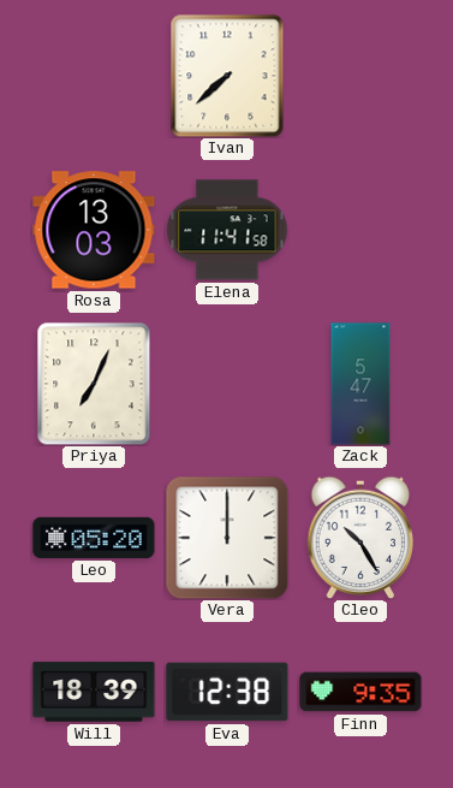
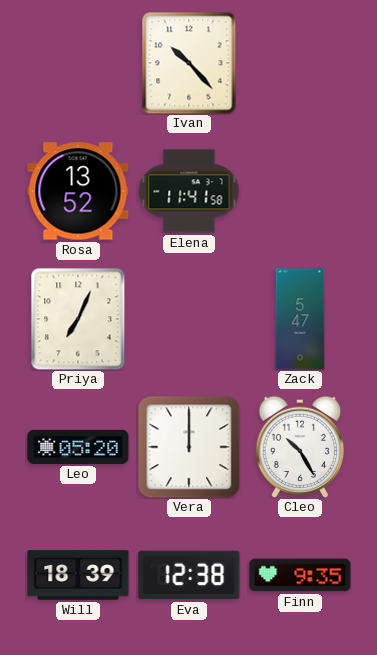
Ivan: 7:38 -> 10:23
Rosa: 13:03 -> 13:52
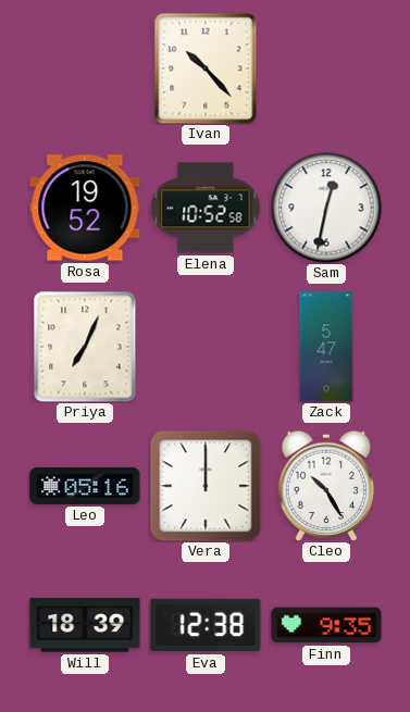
Rosa: 13:52 -> 19:52
Elena: 11:41 -> 10:52
Sam: none -> 12:32
Leo: 05:20 -> 05:16
